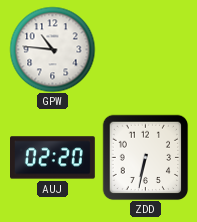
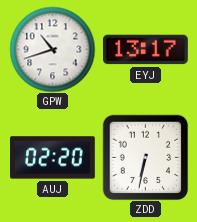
GPW: 10:46 -> 10:42
EYJ: none -> 13:17
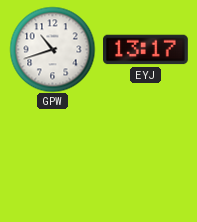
AUJ: 02:20 -> none
ZDD: 6:32 -> none
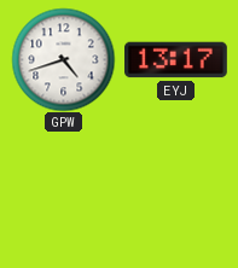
GPW: 10:42 -> 4:42
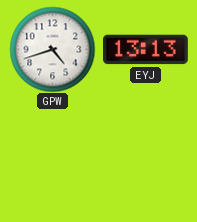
EYJ: 13:17 -> 13:13
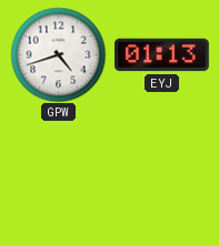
EYJ: 13:13 -> 01:13
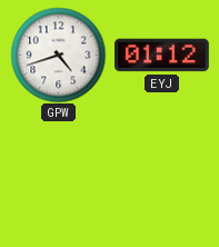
EYJ: 01:13 -> 01:12
